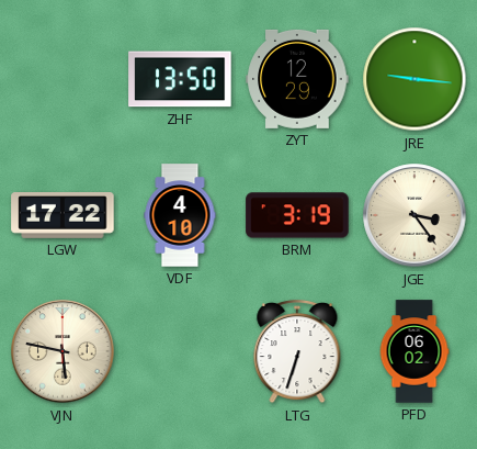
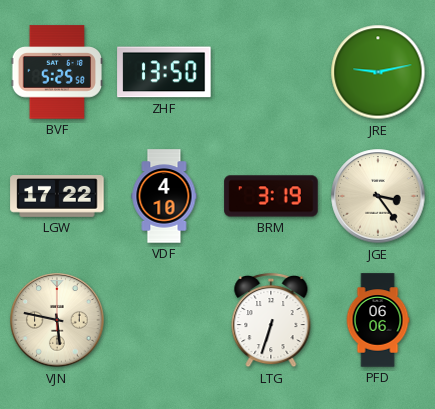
BVF: none -> 5:25
ZYT: 12:29 -> none
JRE: 9:16 -> 9:13
PFD: 06:02 -> 06:06
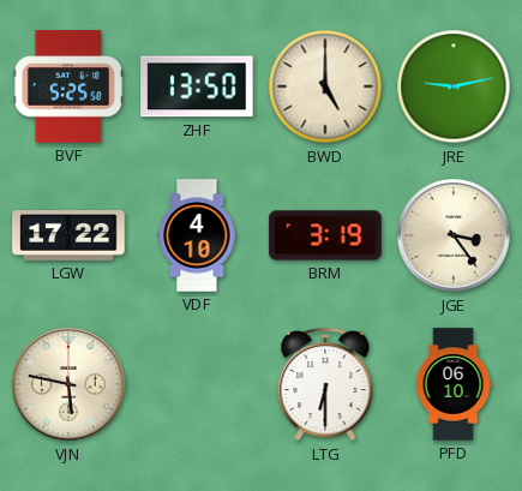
BWD: none -> 5:00
LTG: 6:33 -> 6:30
PFD: 06:06 -> 06:10
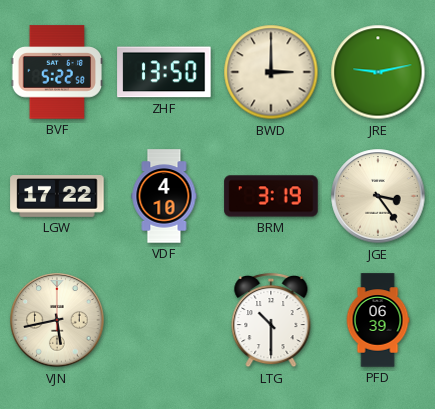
BVF: 5:25 -> 5:22
BWD: 5:00 -> 3:00
VJN: 5:47 -> 5:43
LTG: 6:30 -> 10:30
PFD: 06:10 -> 06:39
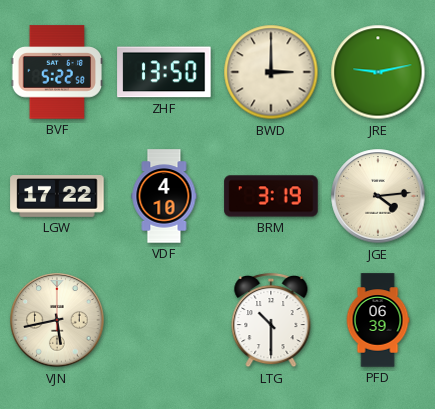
JGE: 3:24 -> 4:14
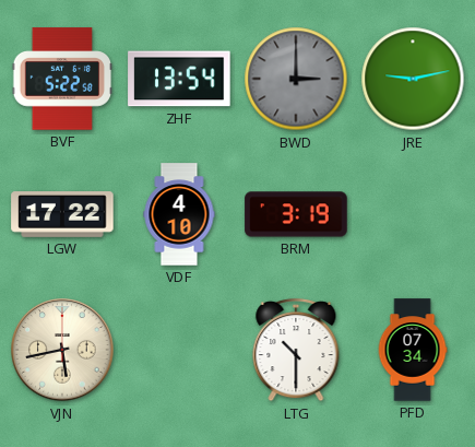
ZHF: 13:50 -> 13:54
BWD dial: cream -> grey
JGE: 4:14 -> none
PFD: 06:39 -> 07:34
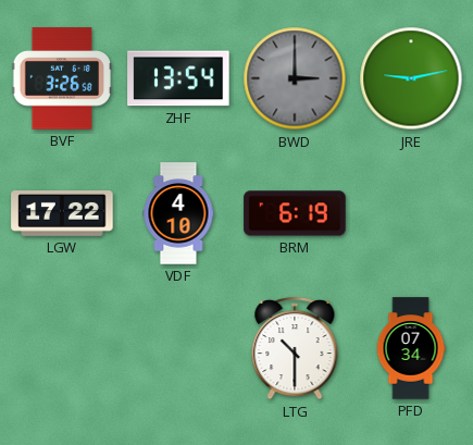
BVF: 5:22 -> 3:26
BRM: 3:19 -> 6:19
VJN: 5:43 -> none
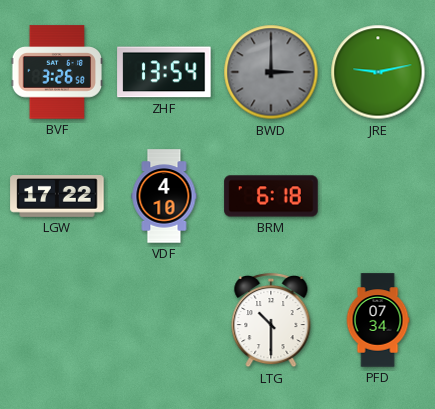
BRM: 6:19 -> 6:18
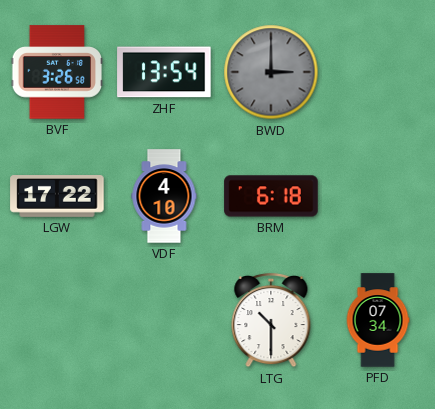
JRE: 9:13 -> none
